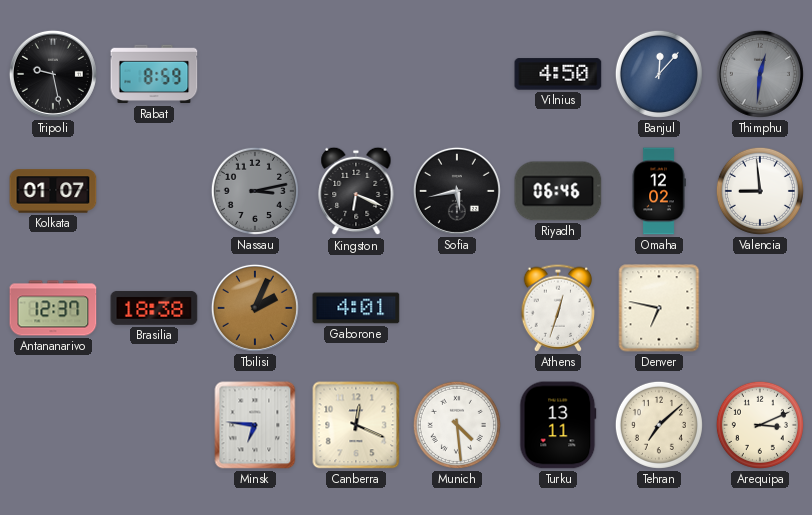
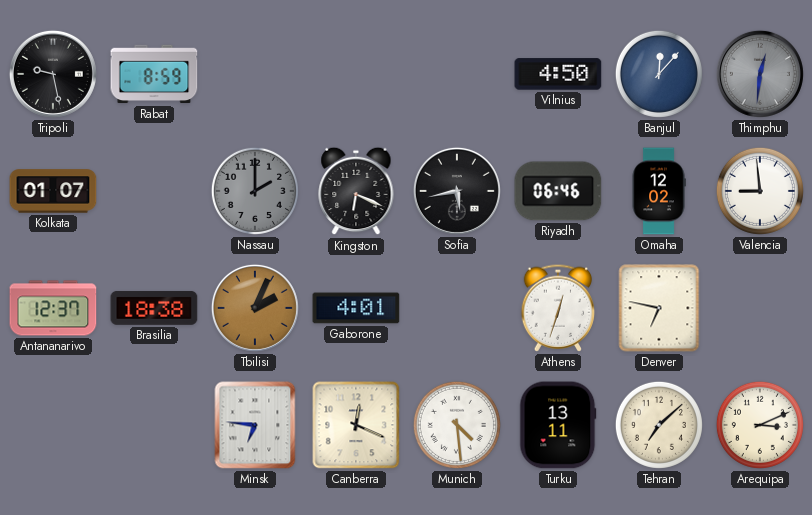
Nassau: 3:13 -> 2:00
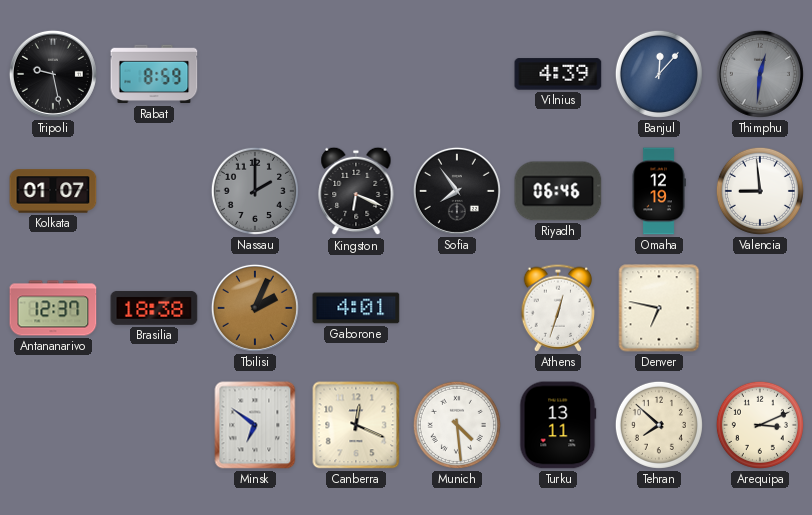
Vilnius: 4:50 -> 4:39
Sofia: 5:43 -> 7:54
Omaha: 12:02 -> 12:19
Minsk: 6:46 -> 6:51
Tehran: 7:08 -> 7:52
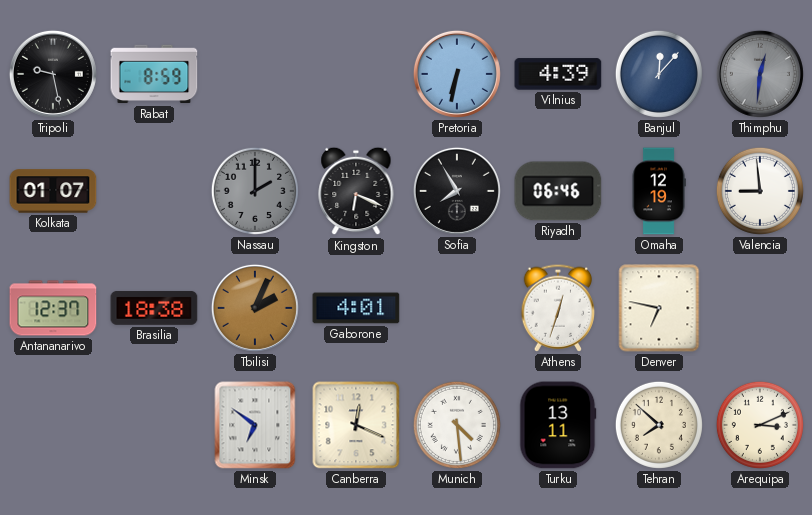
Pretoria: none -> 6:32
Sofia: 7:54 -> 7:55
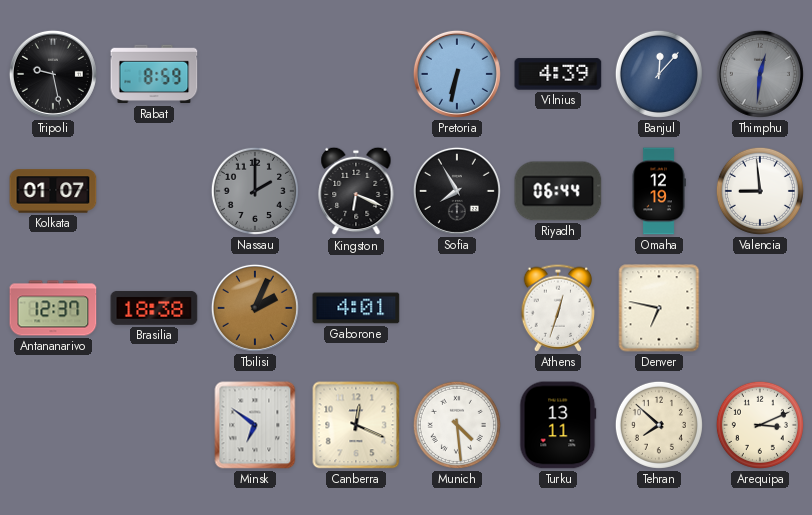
Riyadh: 06:46 -> 06:44
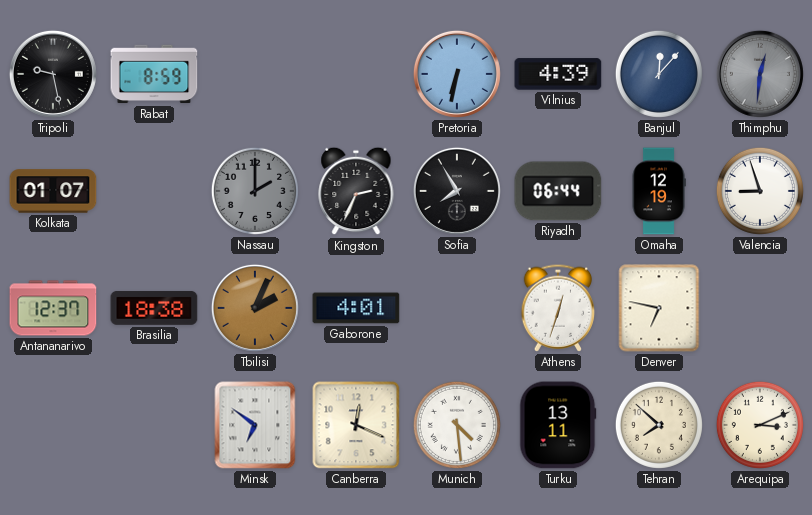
Kingston: 6:19 -> 2:34
Valencia: 8:59 -> 8:57
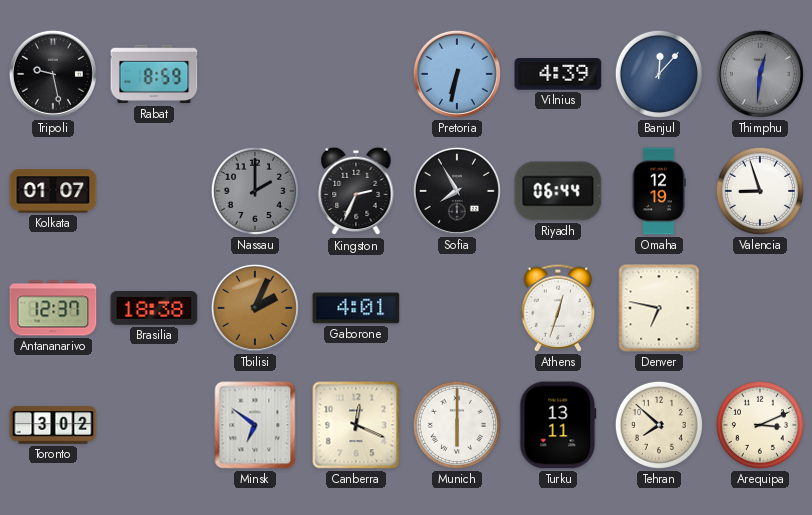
Toronto: none -> 3:02
Munich: 4:29 -> 6:00
